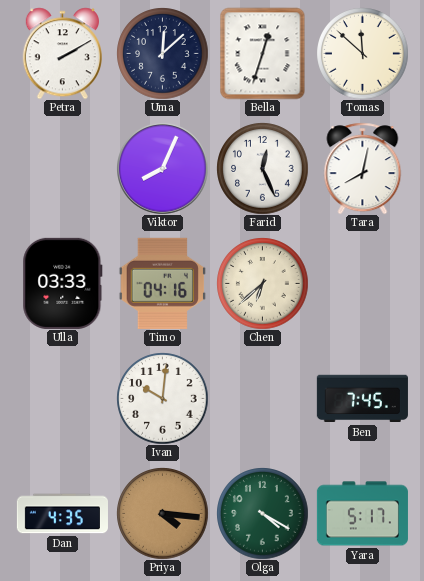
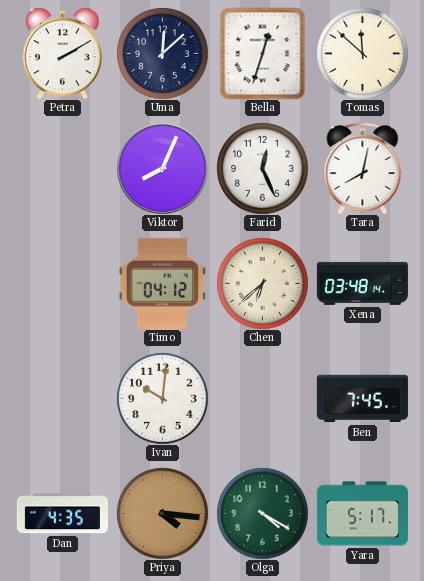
Ulla: 03:33 -> none
Timo: 04:16 -> 04:12
Xena: none -> 03:48
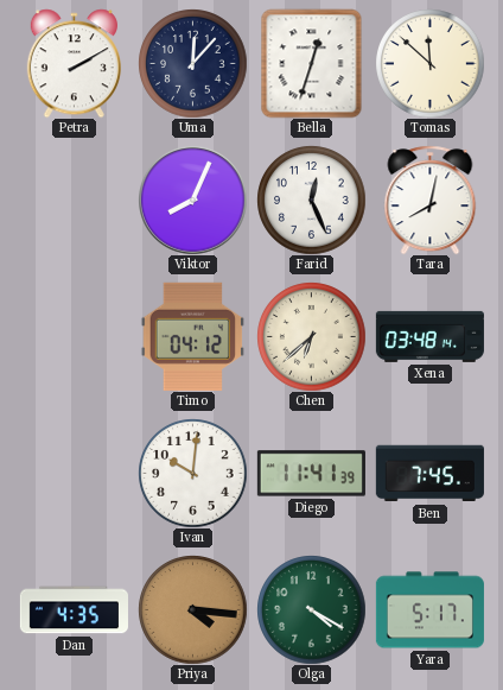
Uma: 12:08 -> 12:07
Diego: none -> 11:41
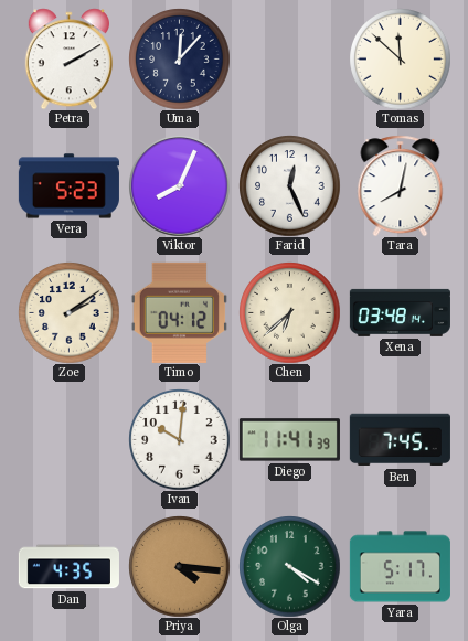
Bella: 12:33 -> none
Vera: none -> 5:23
Zoe: none -> 2:09
